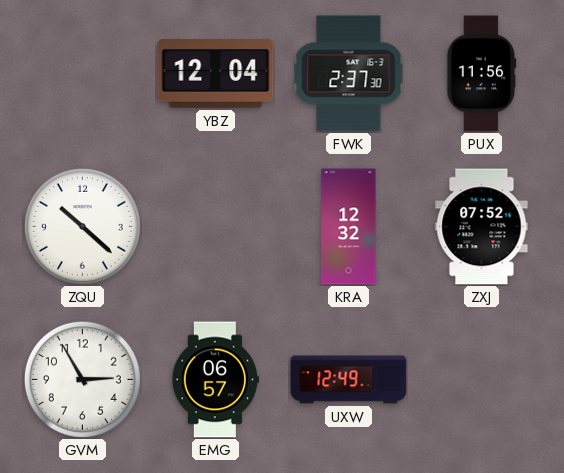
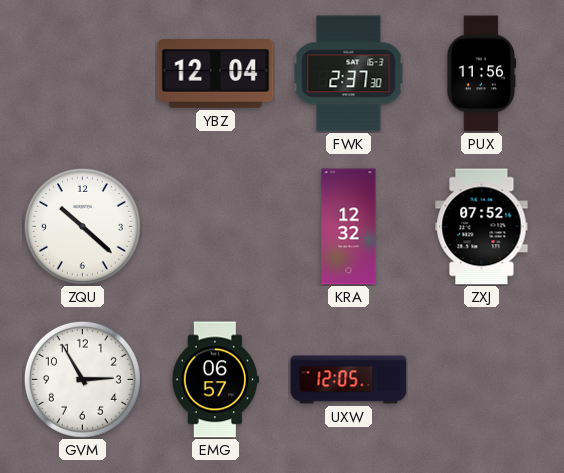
UXW: 12:49 -> 12:05
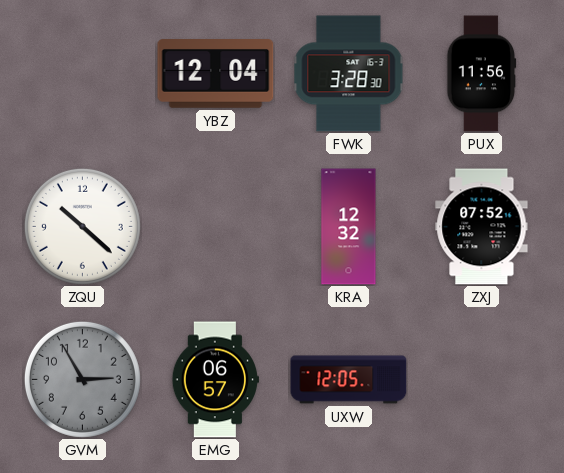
FWK: 2:37 -> 3:28
GVM dial: white -> grey
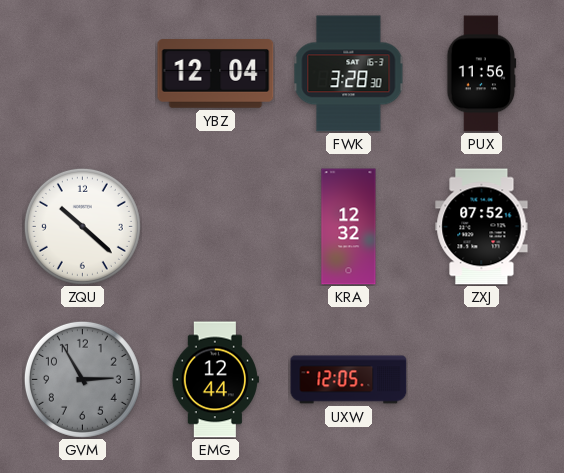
EMG: 06:57 -> 12:44
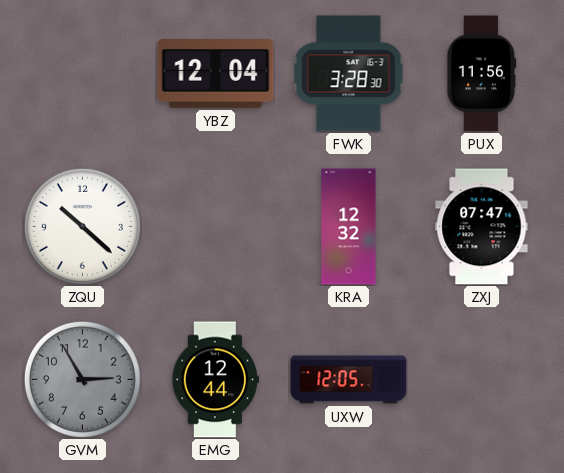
ZXJ: 07:52 -> 07:47
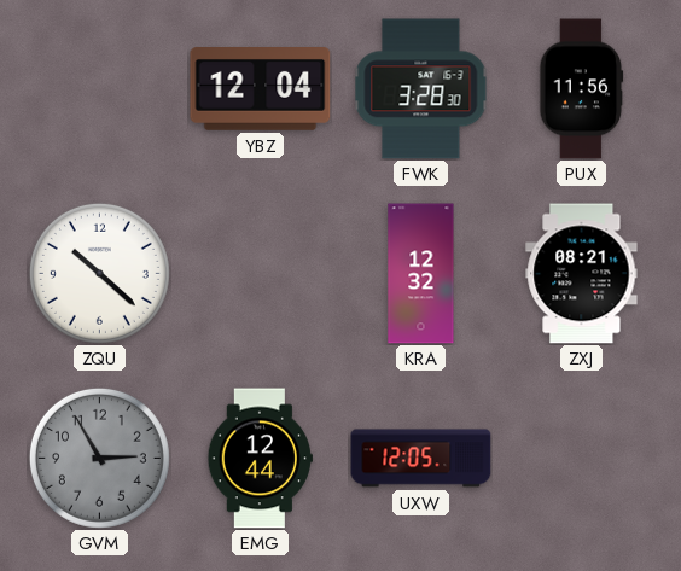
ZXJ: 07:47 -> 08:21
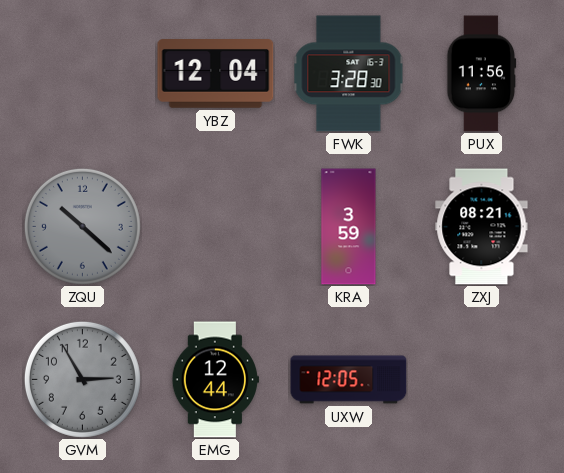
ZQU dial: white -> grey
KRA: 12:32 -> 3:59
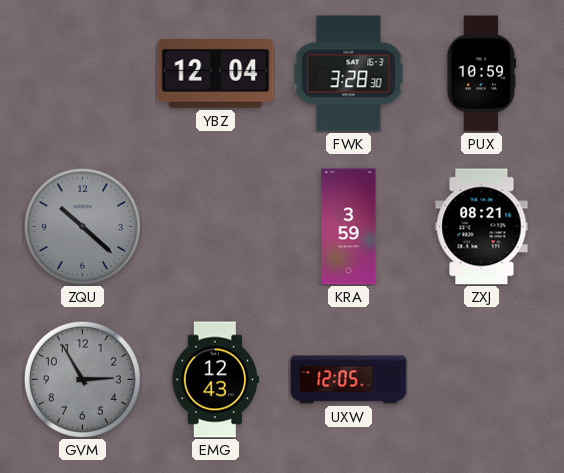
PUX: 11:56 -> 10:59
EMG: 12:44 -> 12:43
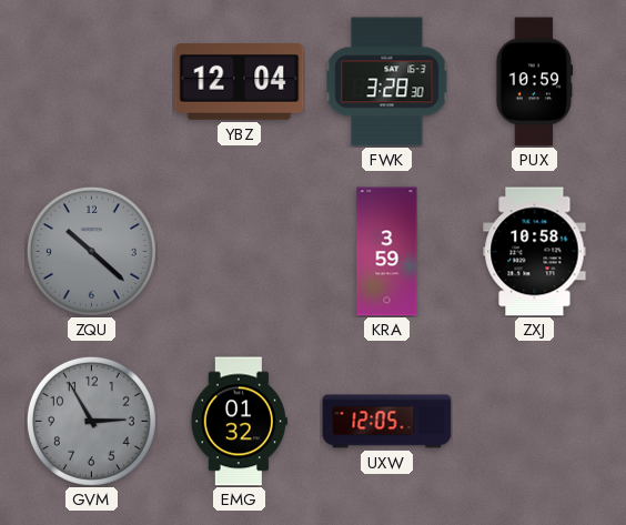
ZXJ: 08:21 -> 10:58
EMG: 12:43 -> 01:32
